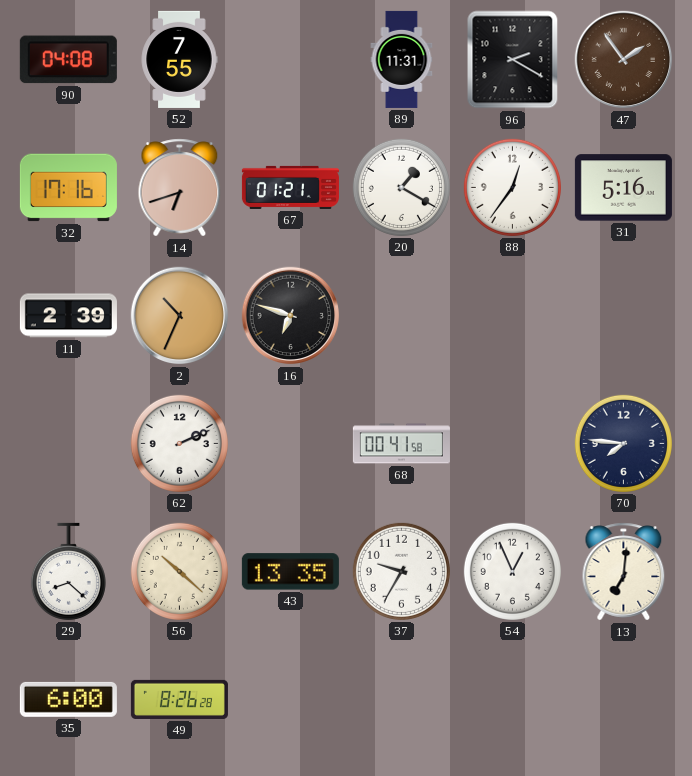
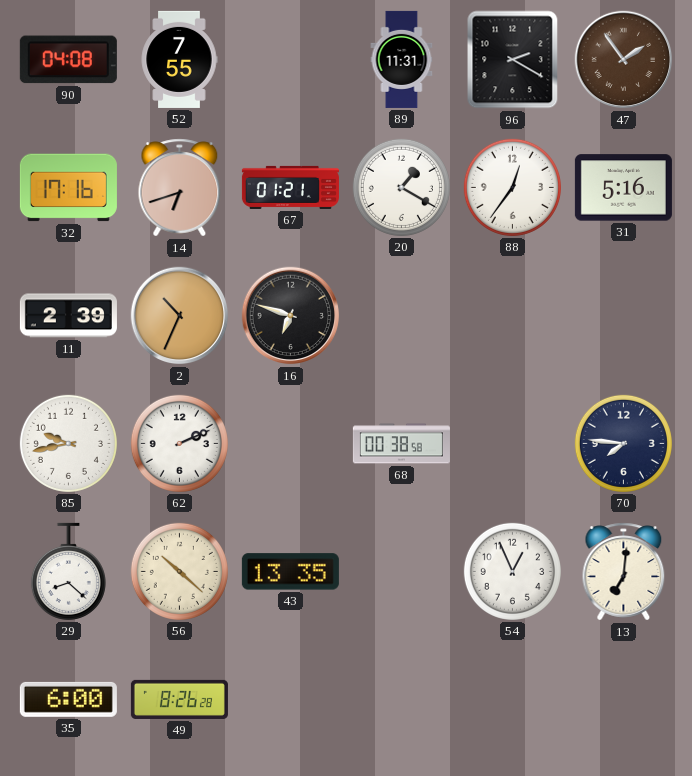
85: none -> 9:43
68: 00:41 -> 00:38
37: 9:35 -> none
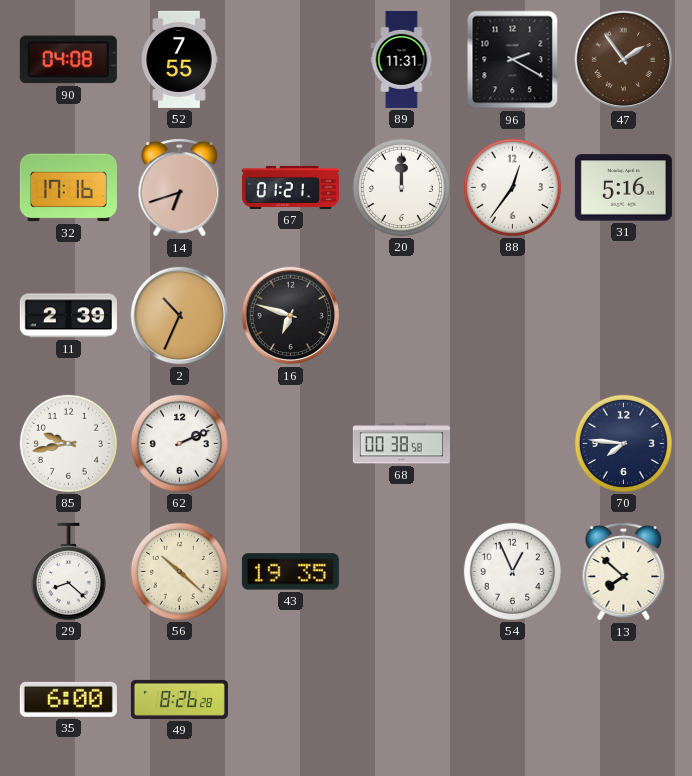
20: 1:20 -> 12:00
43: 13:35 -> 19:35
13: 7:01 -> 7:52
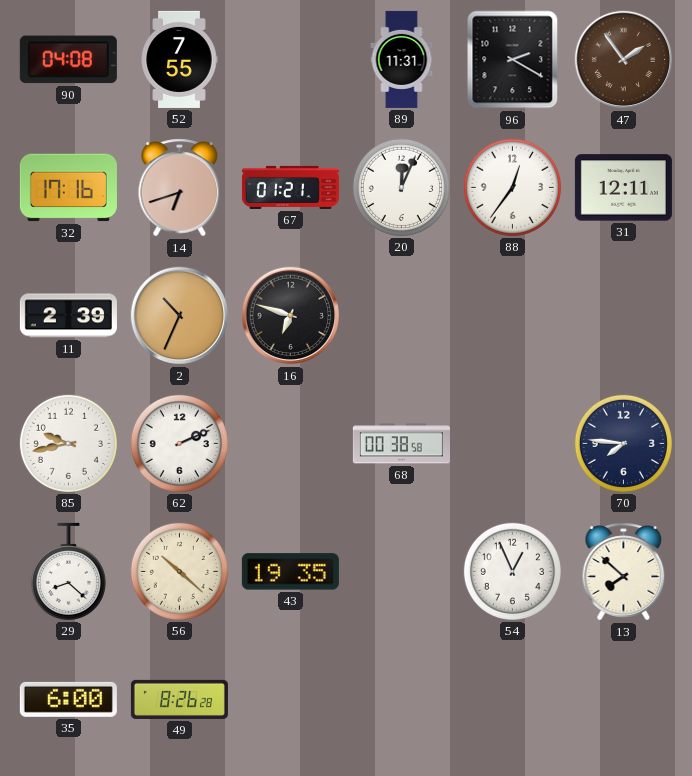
20: 12:00 -> 12:04
31: 5:16 -> 12:11
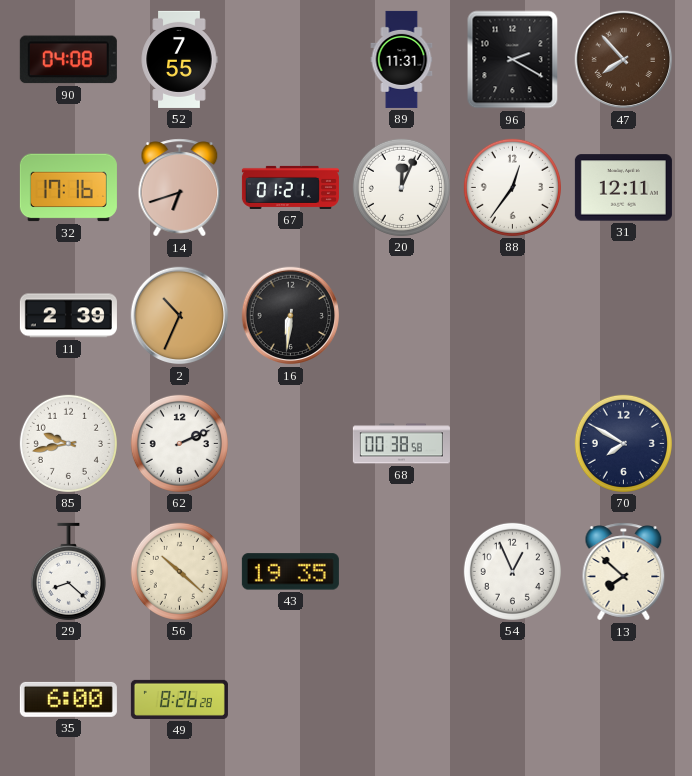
47: 1:54 -> 7:53
16: 6:48 -> 6:31
70: 7:46 -> 7:50
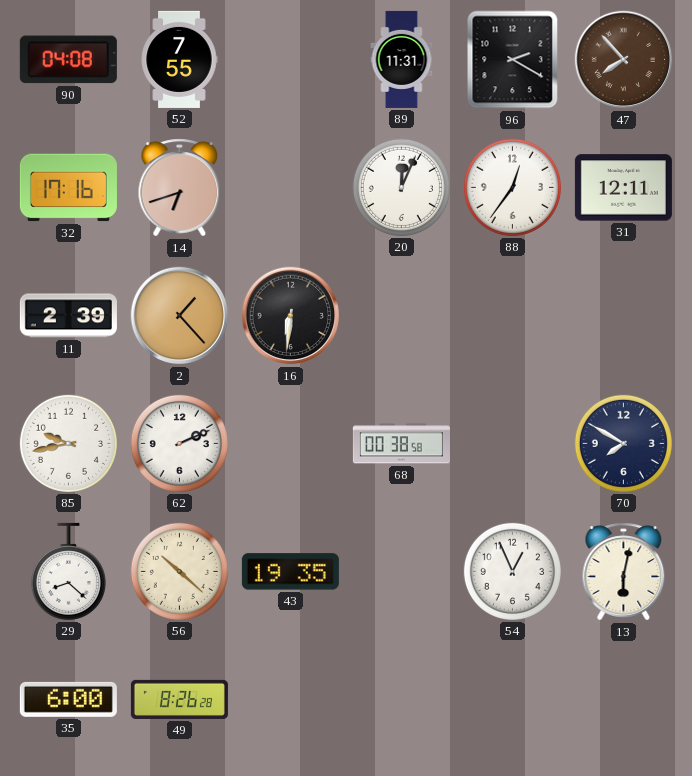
67: 01:21 -> none
2: 10:34 -> 1:23
13: 7:52 -> 6:02
